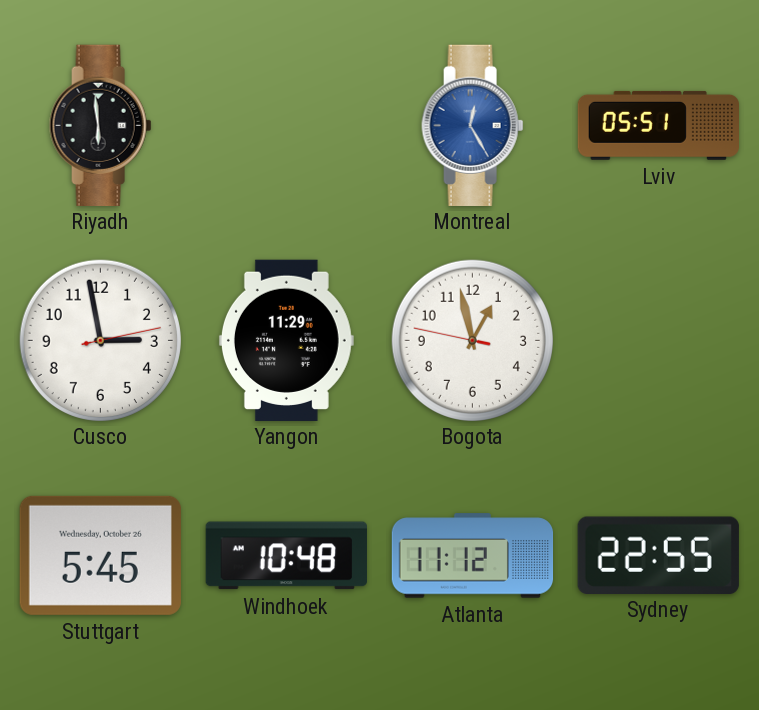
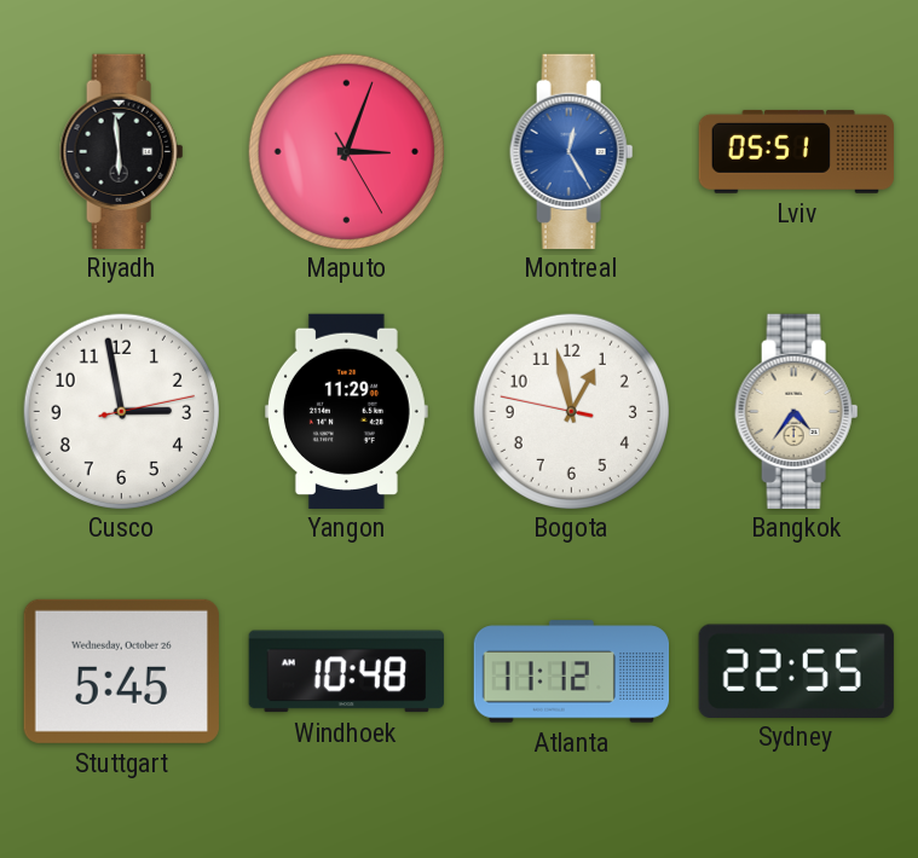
Maputo: none -> 3:03
Bangkok: none -> 4:36
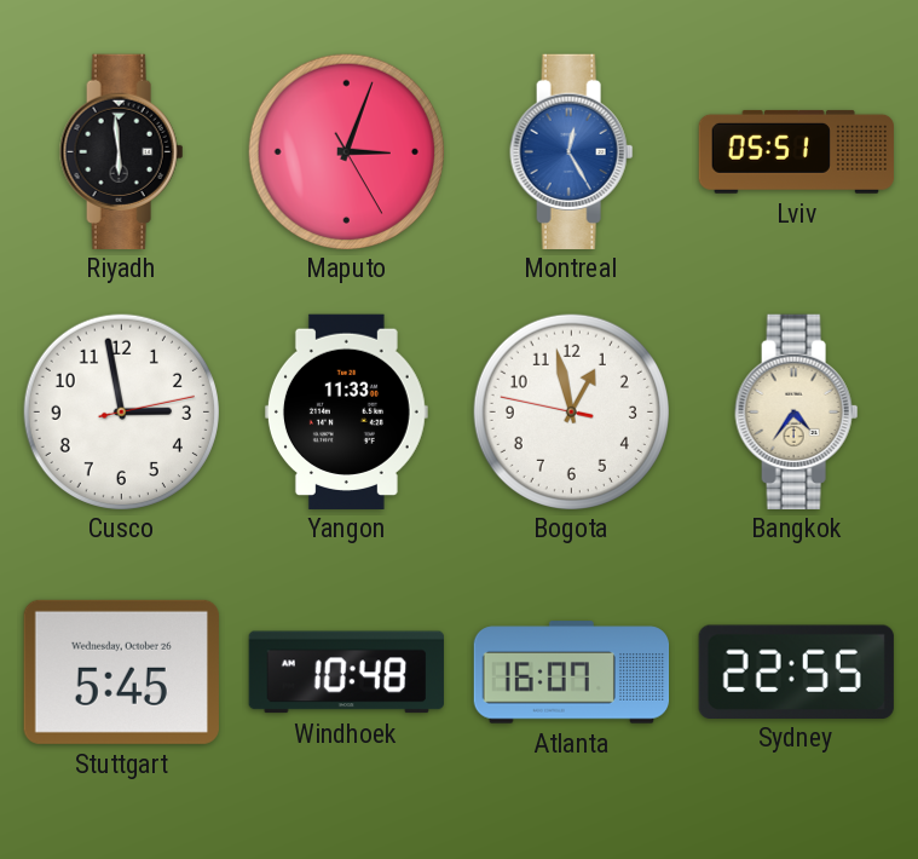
Yangon: 11:29 -> 11:33
Atlanta: 11:12 -> 16:07
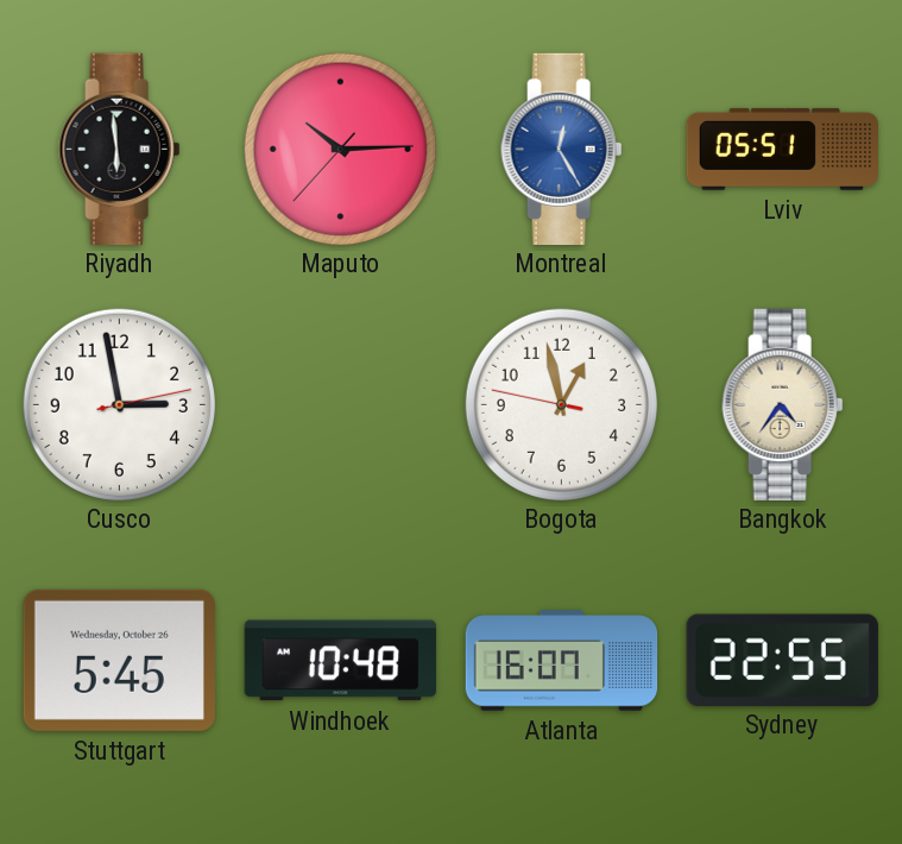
Maputo: 3:03 -> 10:14
Yangon: 11:33 -> none
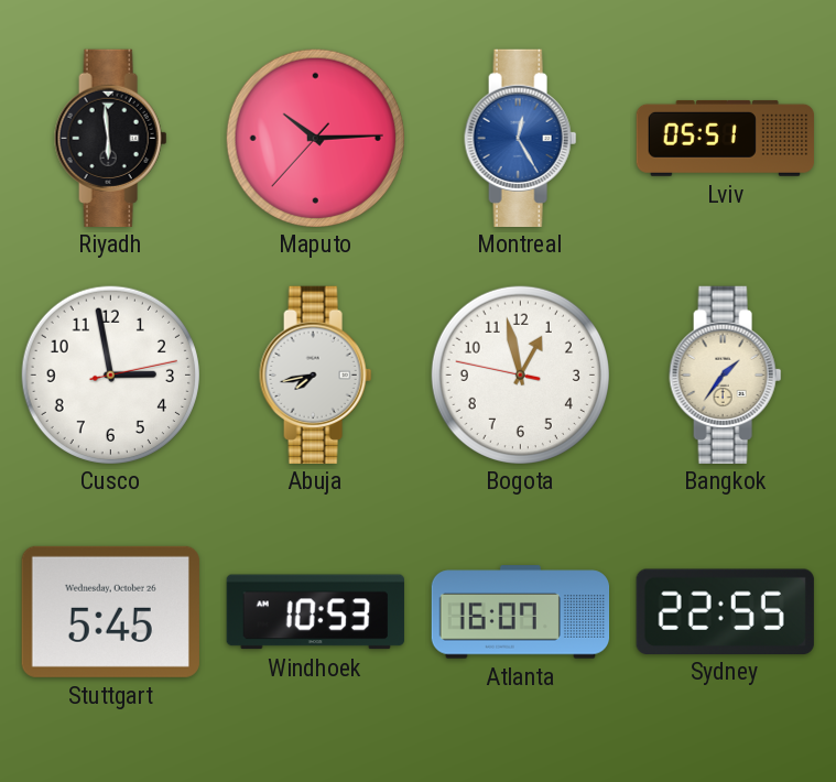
Abuja: none -> 7:43
Bangkok: 4:36 -> 1:36
Windhoek: 10:48 -> 10:53
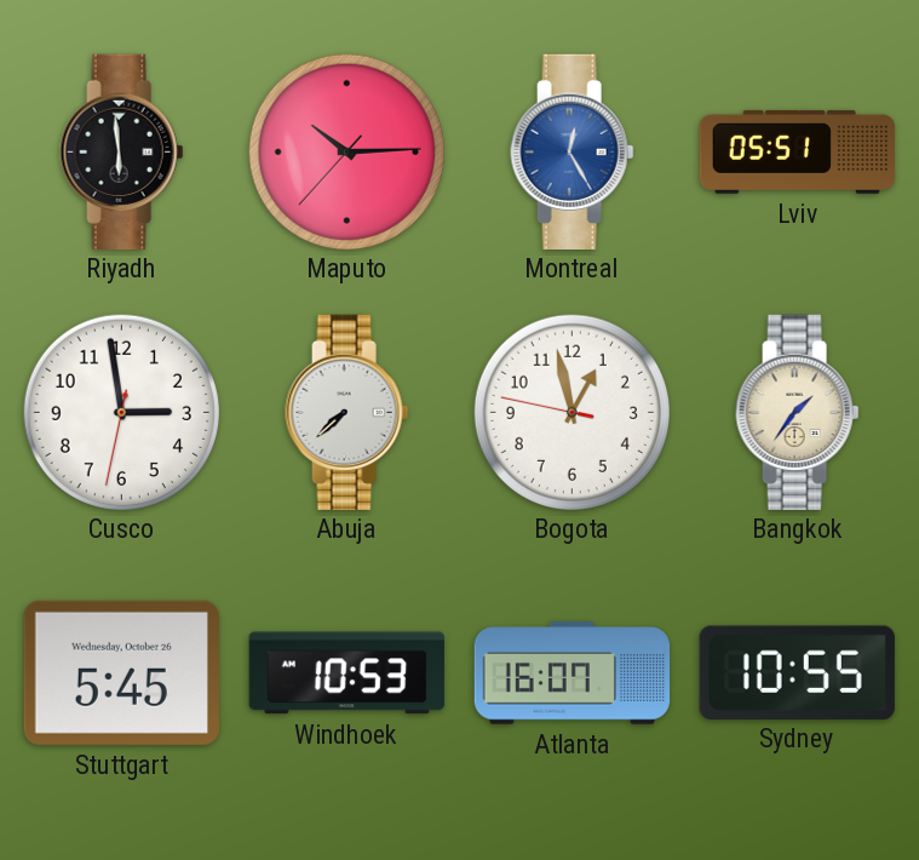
Cusco: 2:58:13 -> 2:58:32
Abuja: 7:43 -> 7:38
Sydney: 22:55 -> 10:55
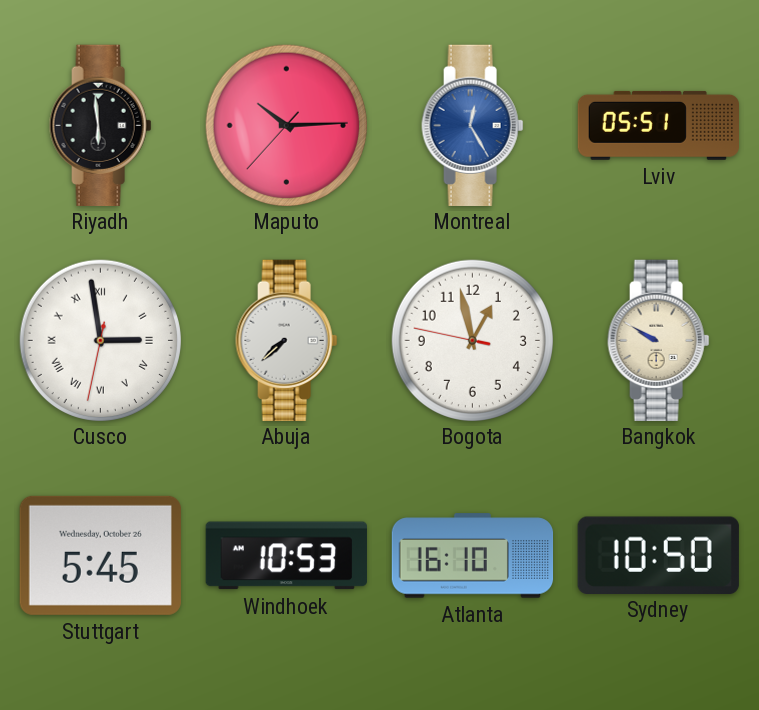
Cusco numerals: Arabic -> Roman
Bangkok: 1:36 -> 9:50
Atlanta: 16:07 -> 16:10
Sydney: 10:55 -> 10:50
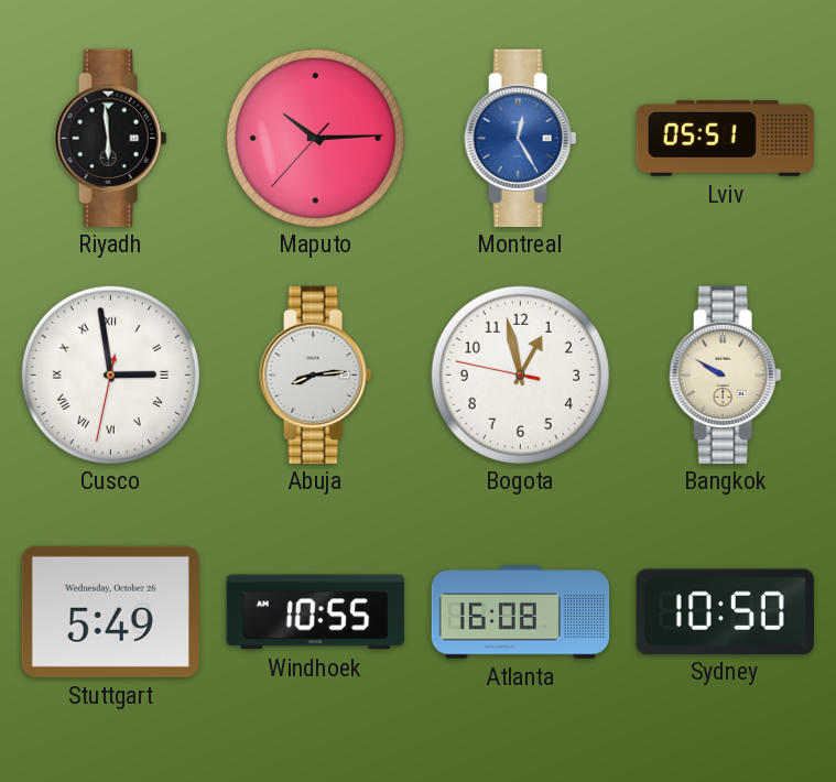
Abuja: 7:38 -> 8:14
Stuttgart: 5:45 -> 5:49
Windhoek: 10:53 -> 10:55
Atlanta: 16:10 -> 16:08
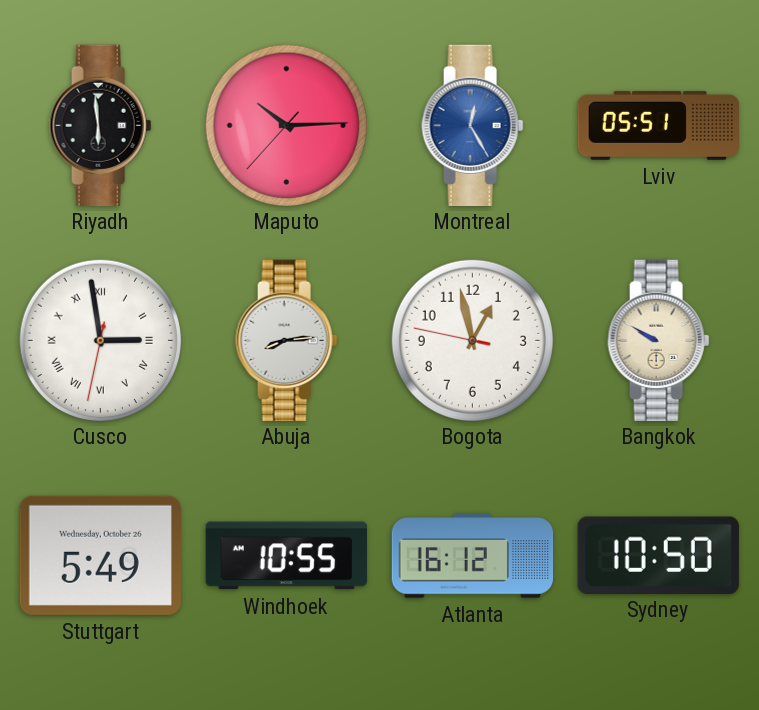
Atlanta: 16:08 -> 16:12
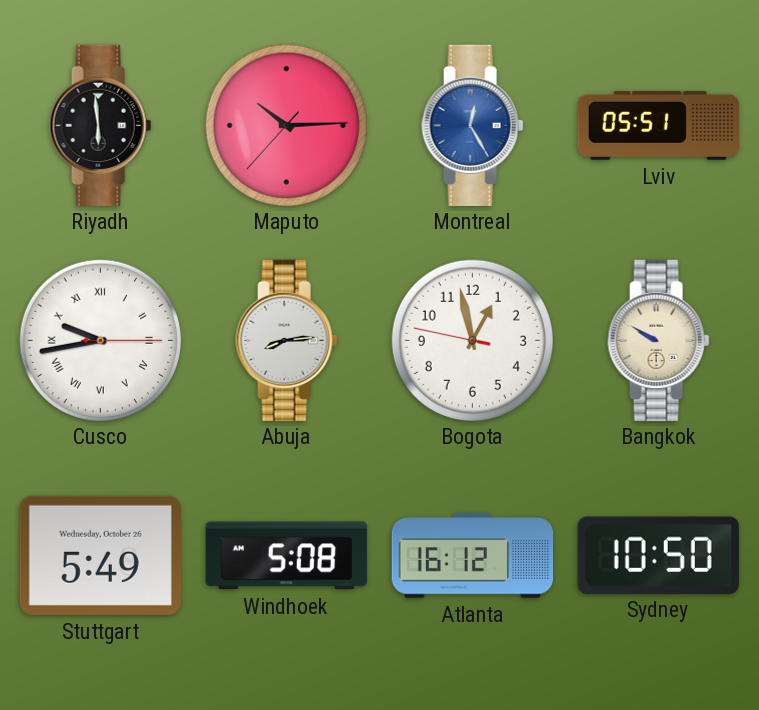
Cusco: 2:58 -> 9:43
Windhoek: 10:55 -> 5:08
